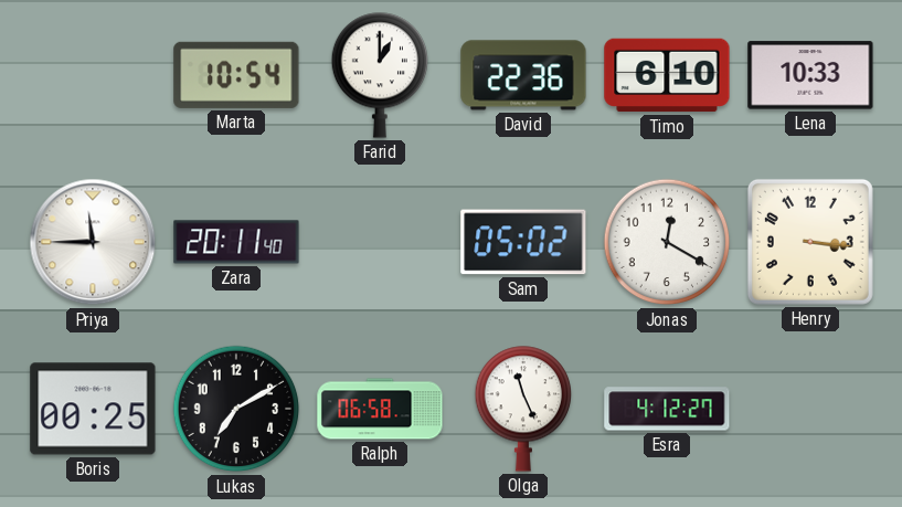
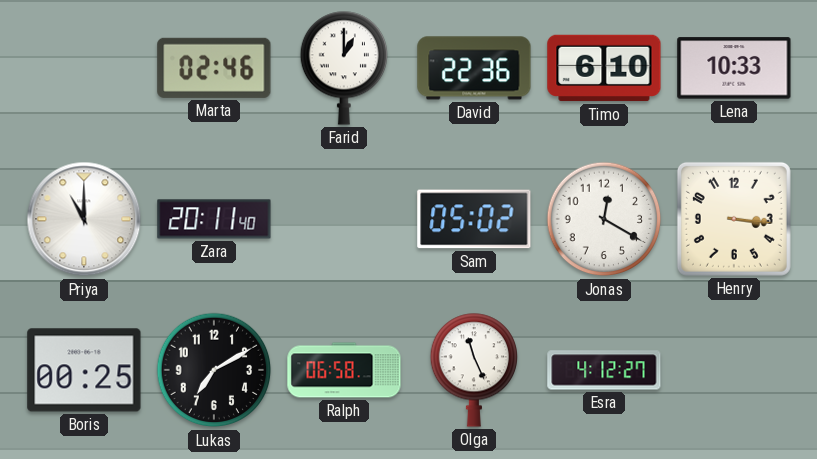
Marta: 10:54 -> 02:46
Priya: 11:45 -> 11:00
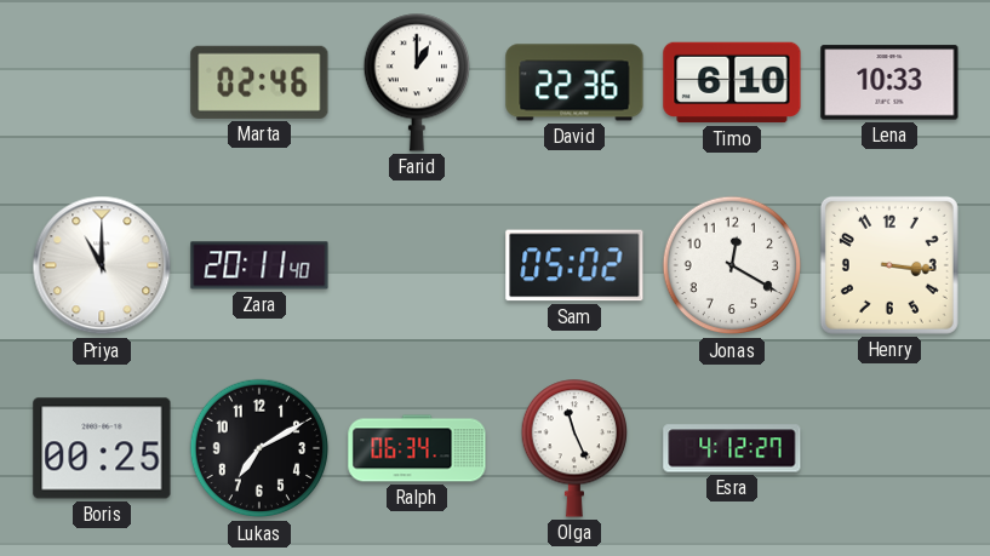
Ralph: 06:58 -> 06:34
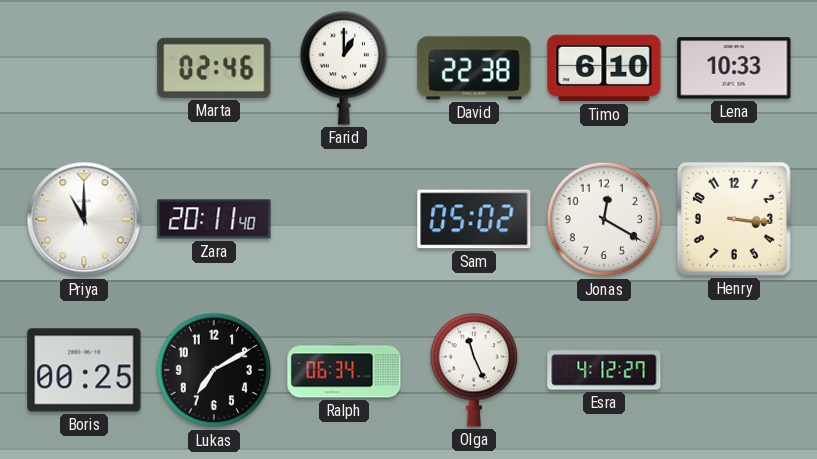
David: 22:36 -> 22:38
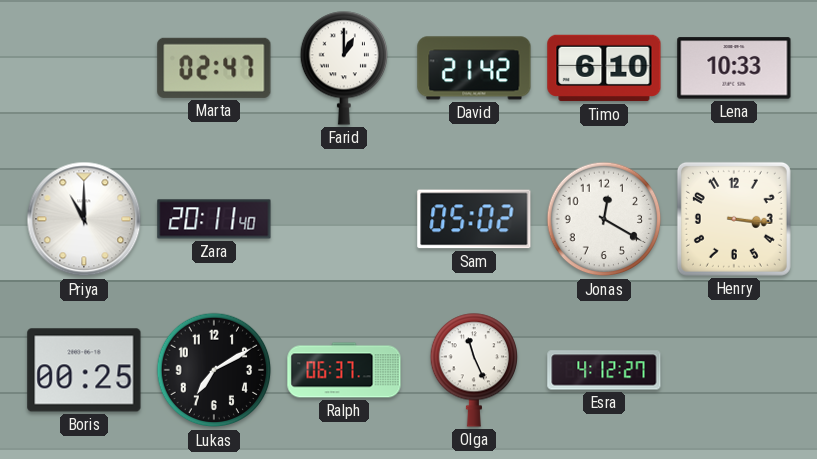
Marta: 02:46 -> 02:47
David: 22:38 -> 21:42
Ralph: 06:34 -> 06:37
